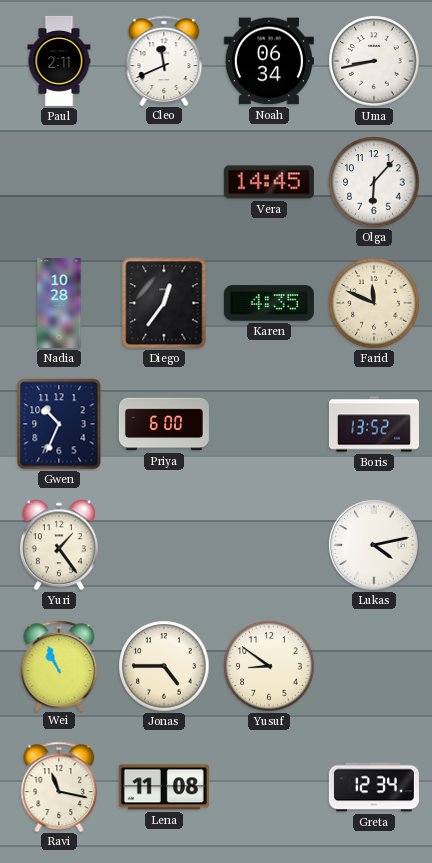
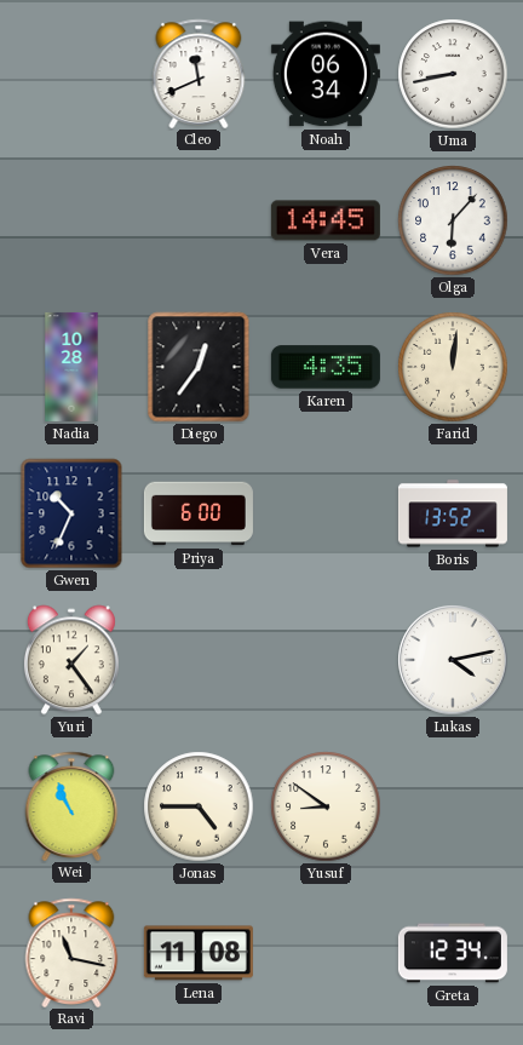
Paul: 2:11 -> none
Farid: 11:49 -> 12:01
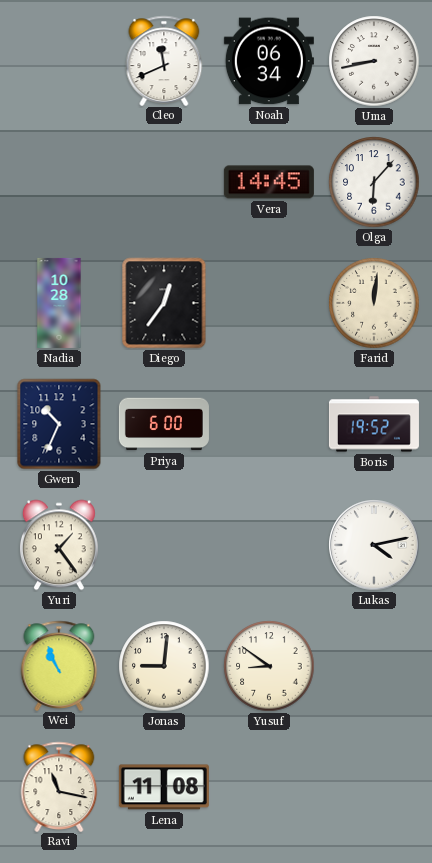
Karen: 4:35 -> none
Boris: 13:52 -> 19:52
Jonas: 4:45 -> 9:01
Greta: 12:34 -> none
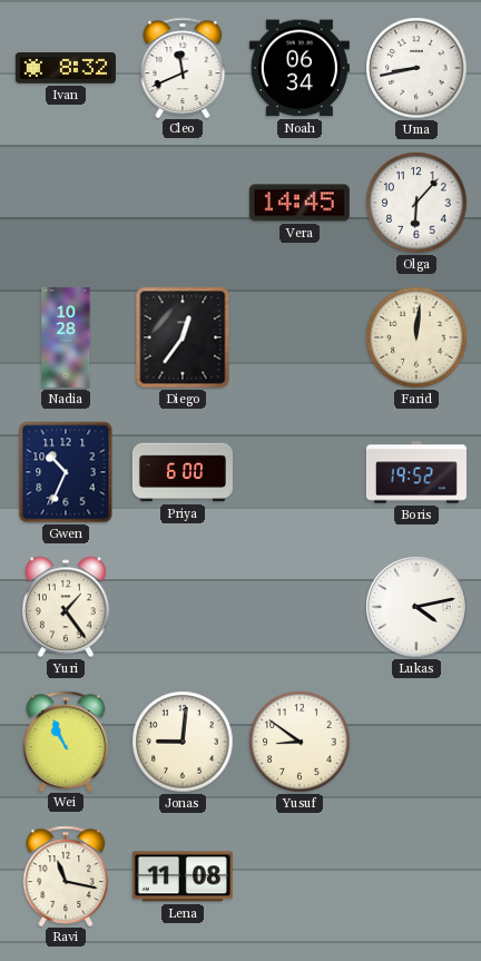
Ivan: none -> 8:32
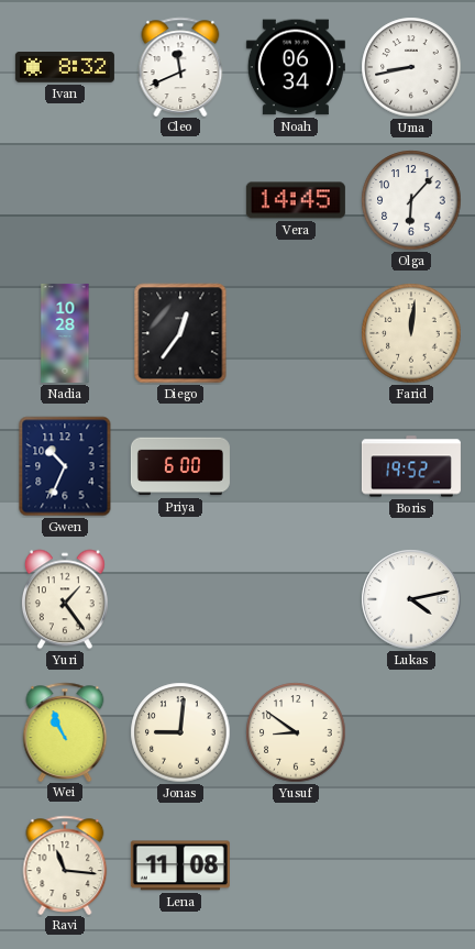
Ravi: 11:17 -> 11:16
